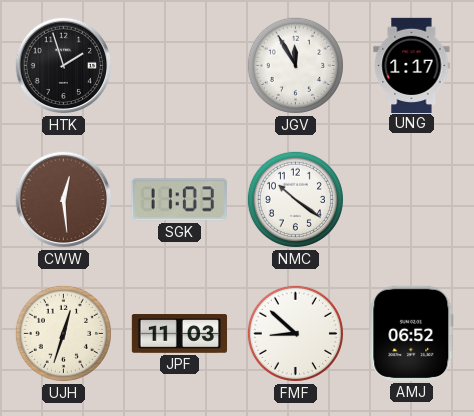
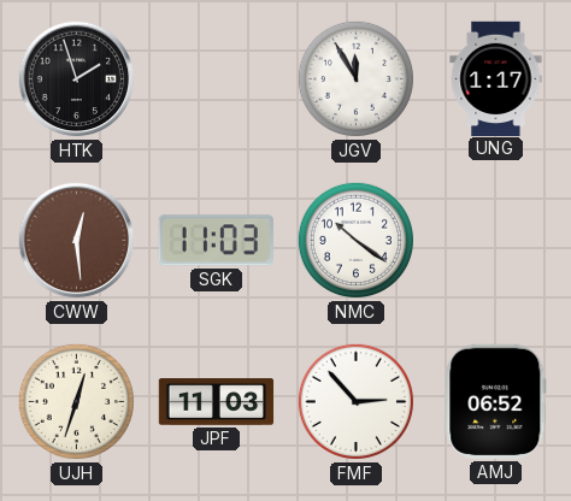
FMF: 8:52 -> 2:53
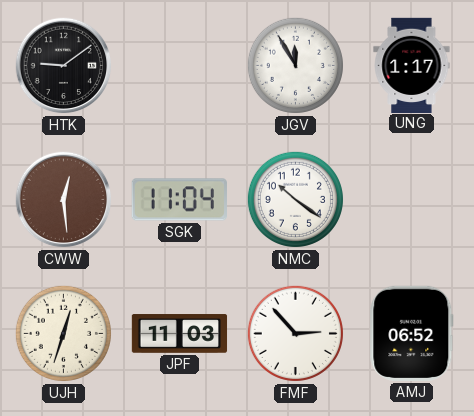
HTK: 1:57 -> 9:09
SGK: 11:03 -> 11:04
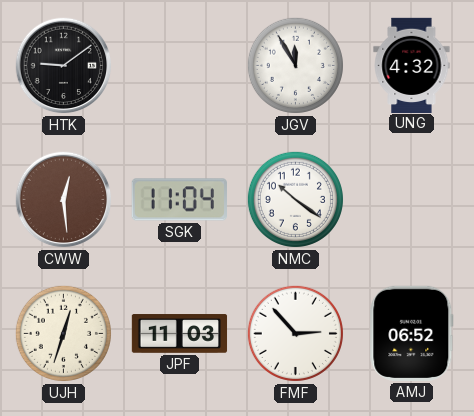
UNG: 1:17 -> 4:32
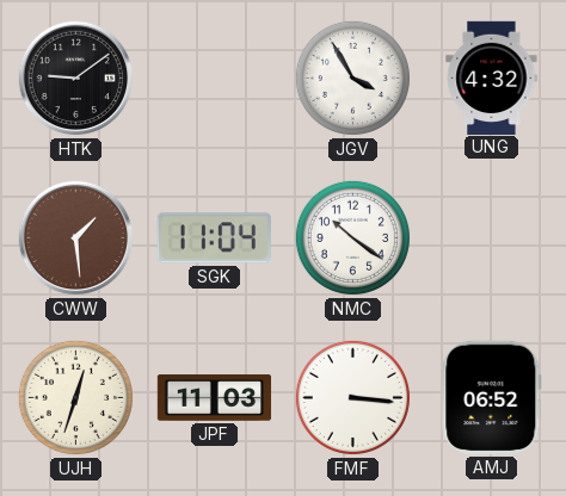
JGV: 11:55 -> 3:55
CWW: 12:29 -> 1:29
FMF: 2:53 -> 3:16
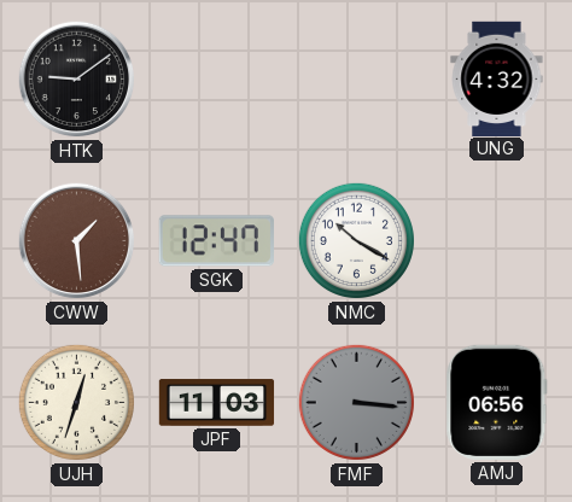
JGV: 3:55 -> none
SGK: 11:04 -> 12:47
NMC: 10:21 -> 10:20
FMF dial: white -> grey
AMJ: 06:52 -> 06:56
